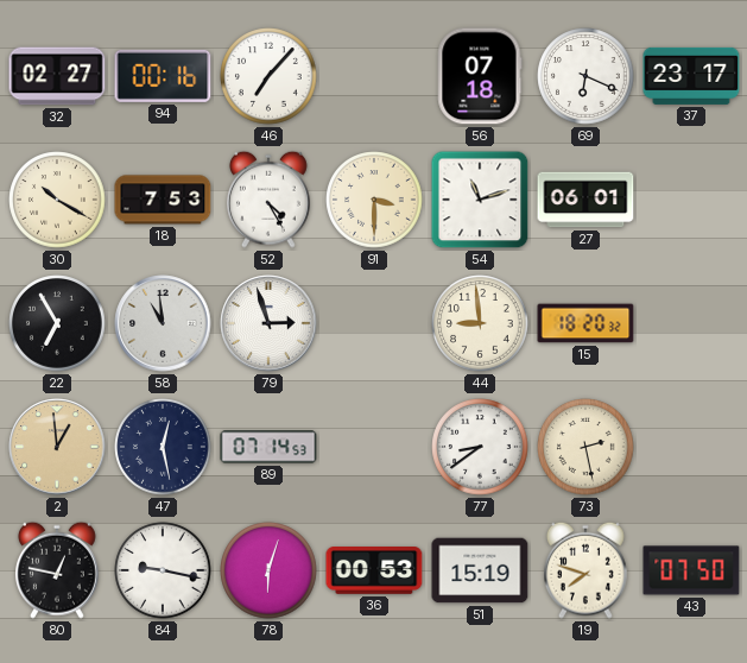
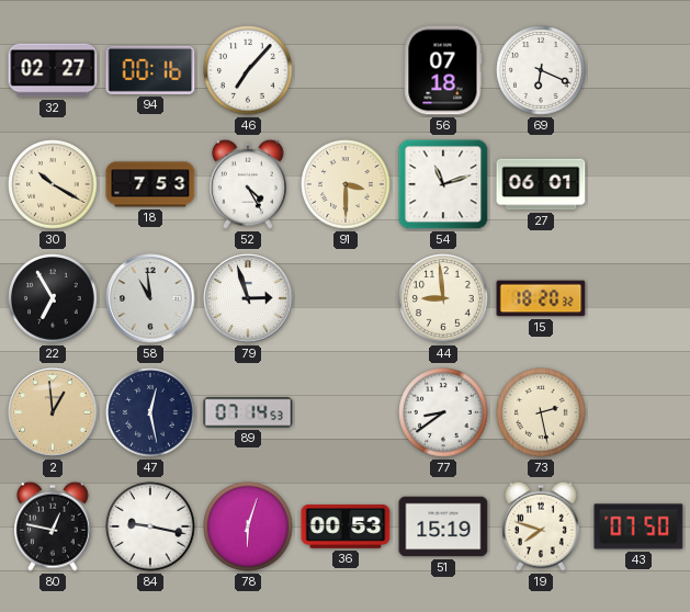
37: 23:17 -> none
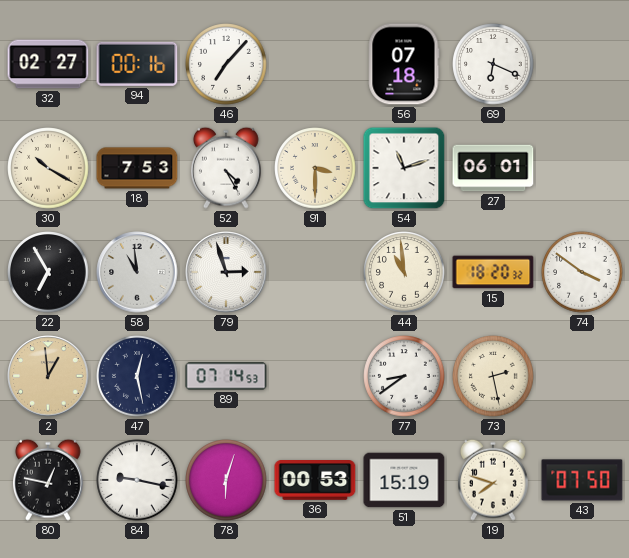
44: 8:59 -> 10:59
74: none -> 3:51
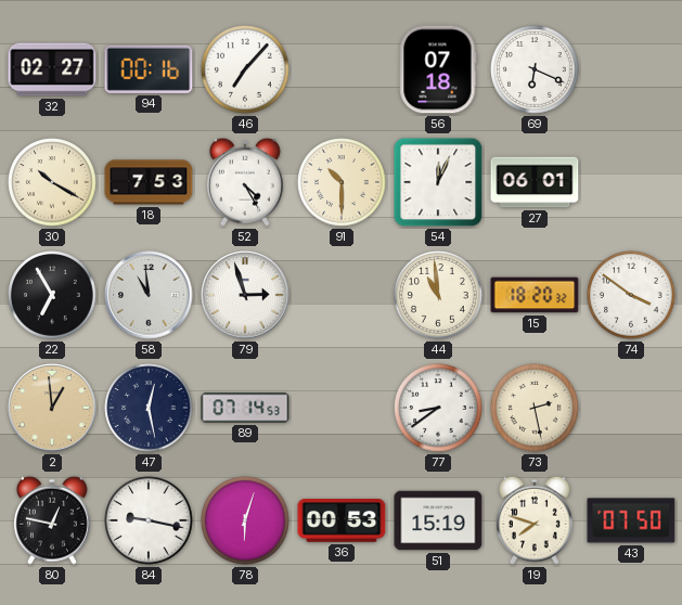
91: 3:30 -> 10:30
54: 11:12 -> 12:04
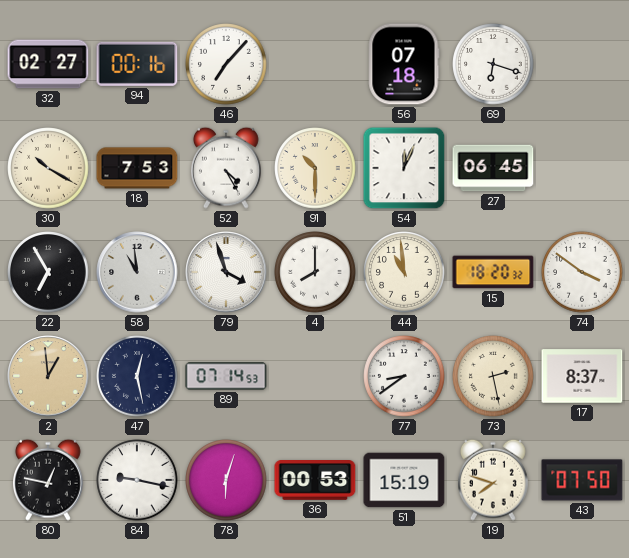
69: 6:19 -> 6:18
27: 06:01 -> 06:45
79: 2:57 -> 3:57
4: none -> 8:00
17: none -> 8:37
